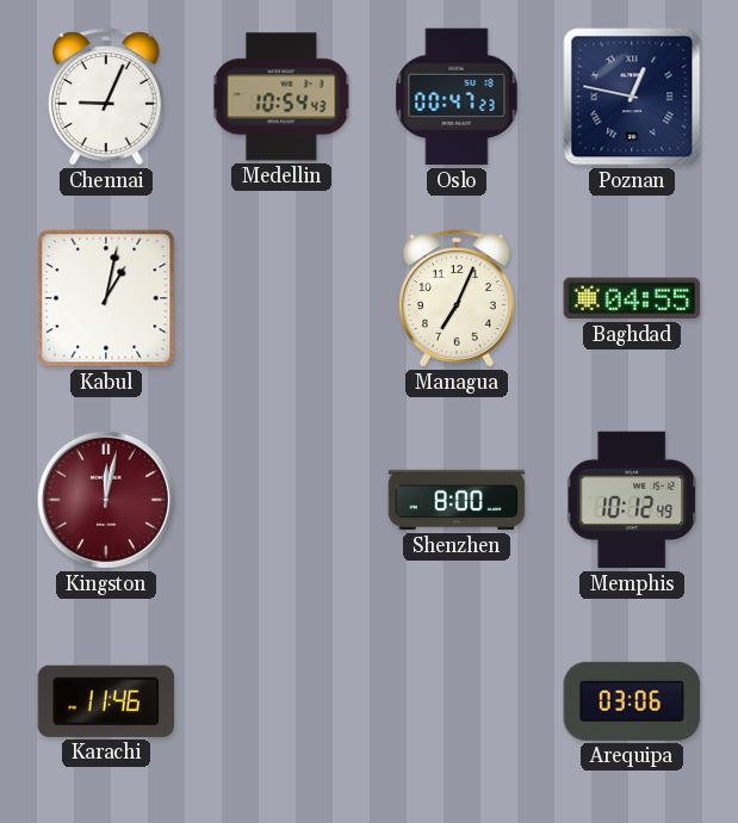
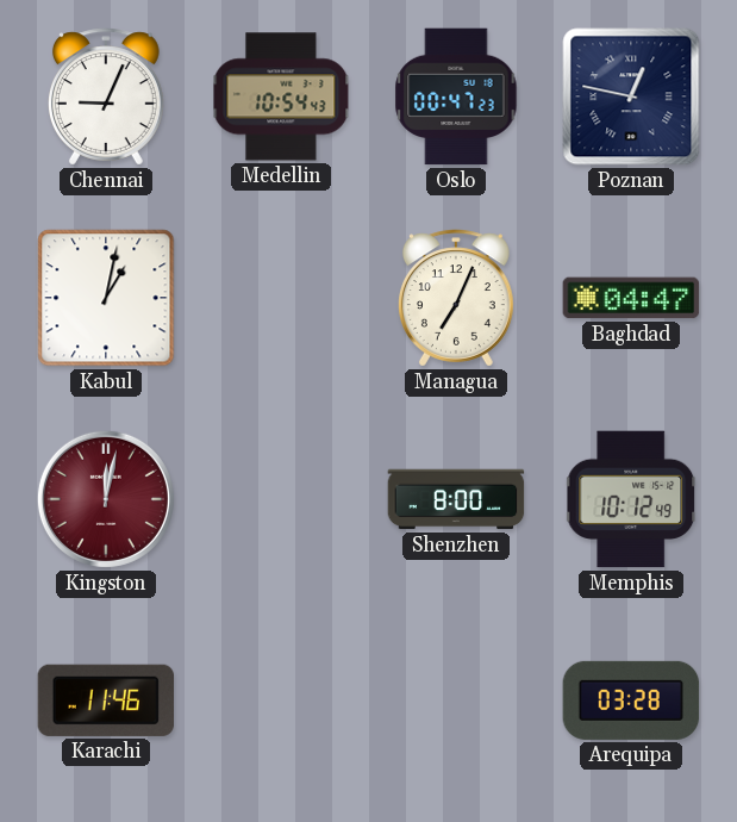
Baghdad: 04:55 -> 04:47
Arequipa: 03:06 -> 03:28
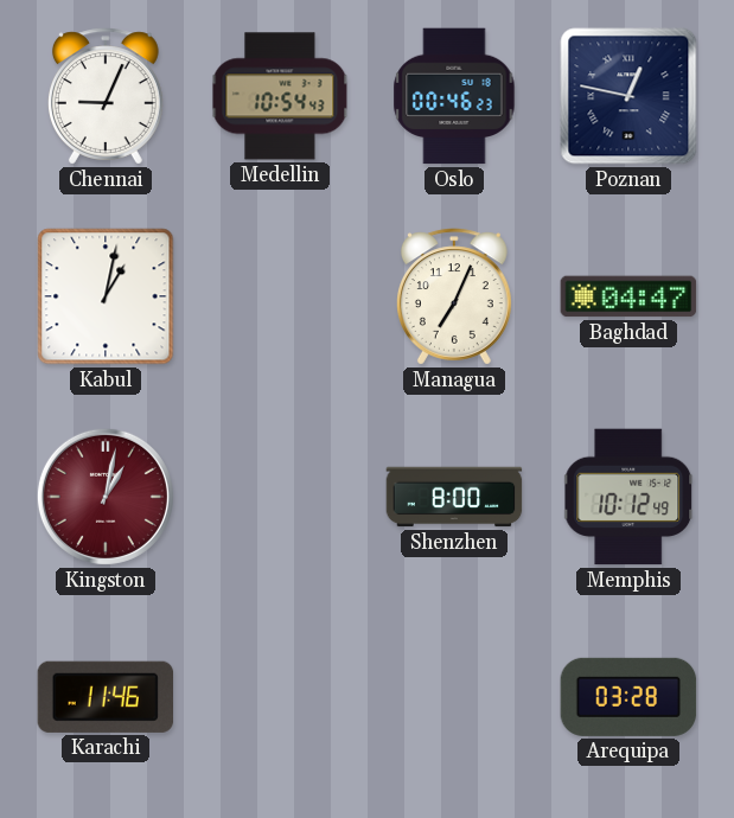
Oslo: 00:47 -> 00:46
Kingston: 12:02 -> 1:02
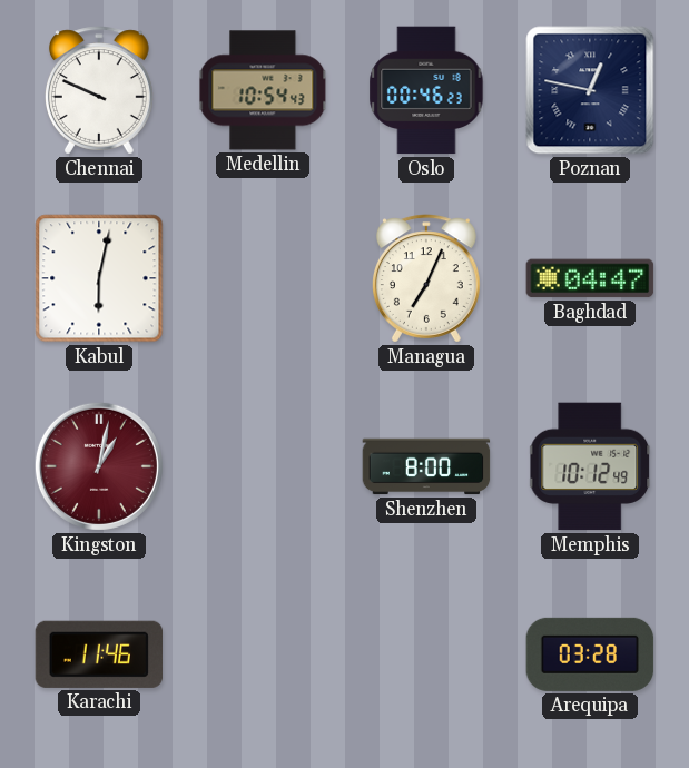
Chennai: 9:04 -> 9:49
Kabul: 1:02 -> 6:02
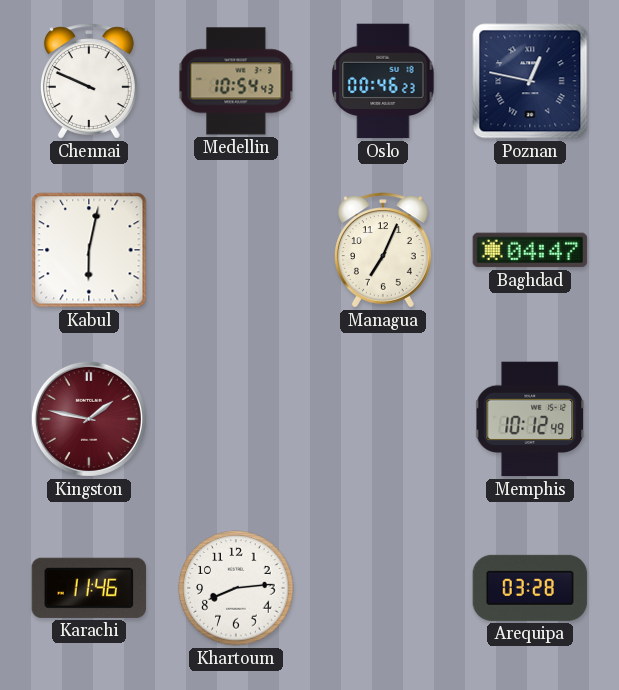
Kingston: 1:02 -> 1:47
Shenzhen: 8:00 -> none
Khartoum: none -> 8:14
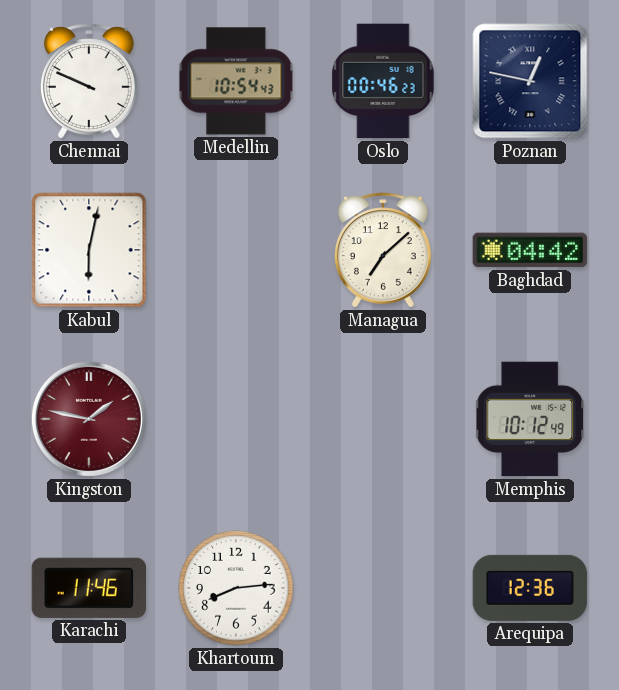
Managua: 7:04 -> 7:08
Baghdad: 04:47 -> 04:42
Arequipa: 03:28 -> 12:36
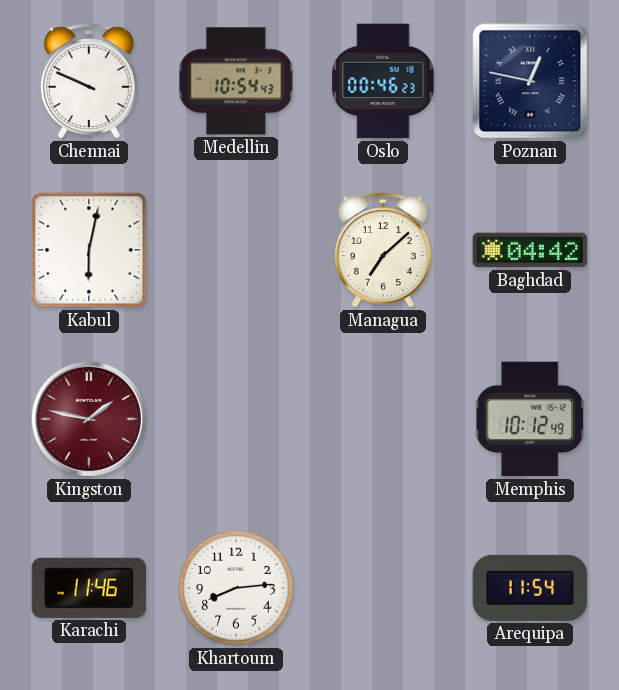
Arequipa: 12:36 -> 11:54
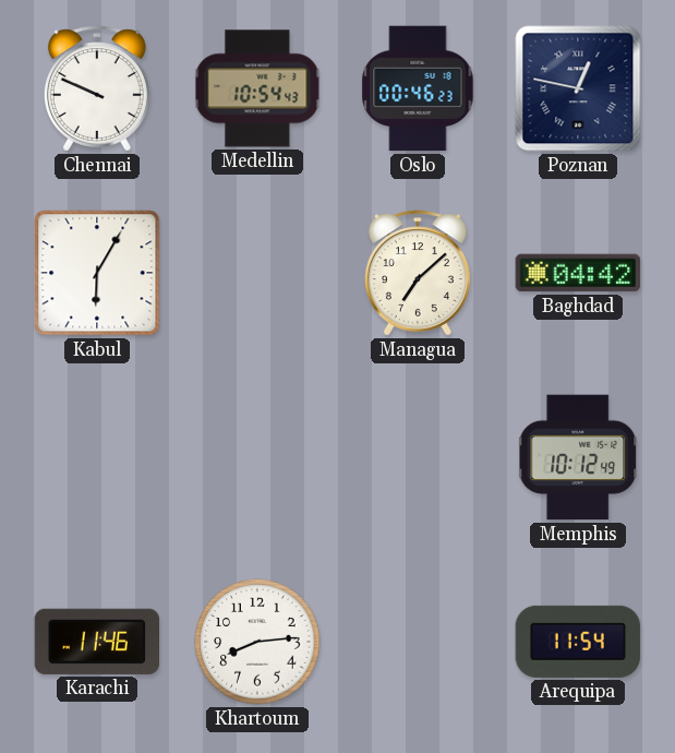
Kabul: 6:02 -> 6:05
Kingston: 1:47 -> none
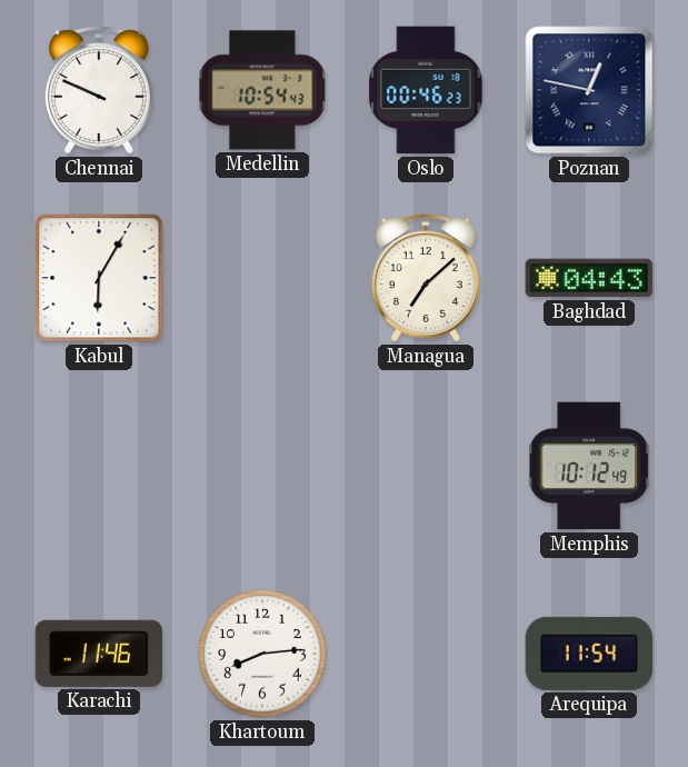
Baghdad: 04:42 -> 04:43
